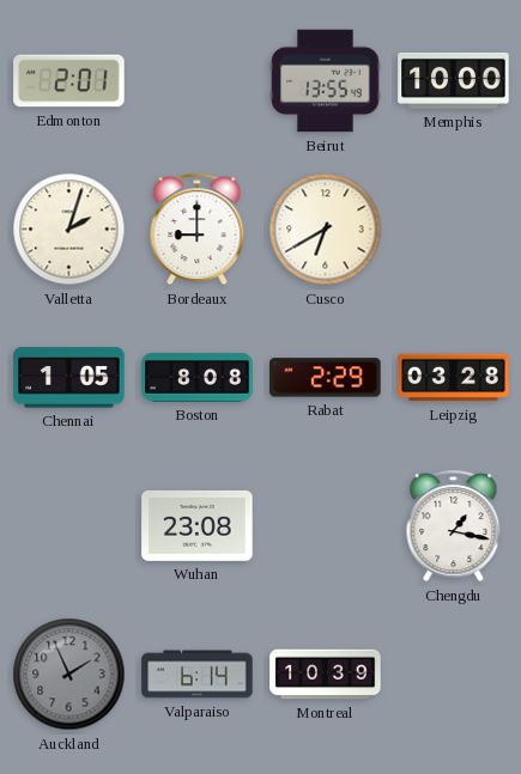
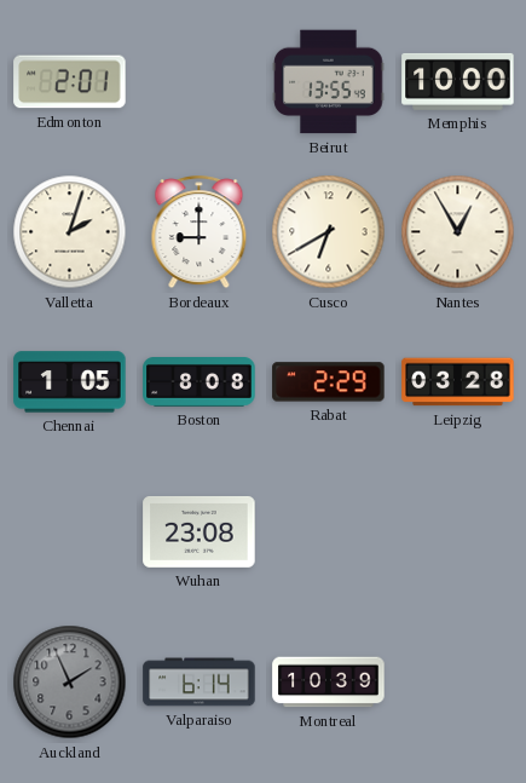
Nantes: none -> 12:55
Chengdu: 1:17 -> none
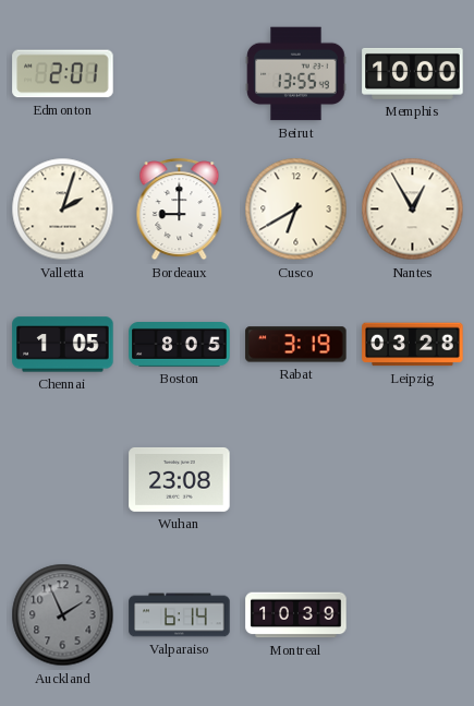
Boston: 8:08 -> 8:05
Rabat: 2:29 -> 3:19
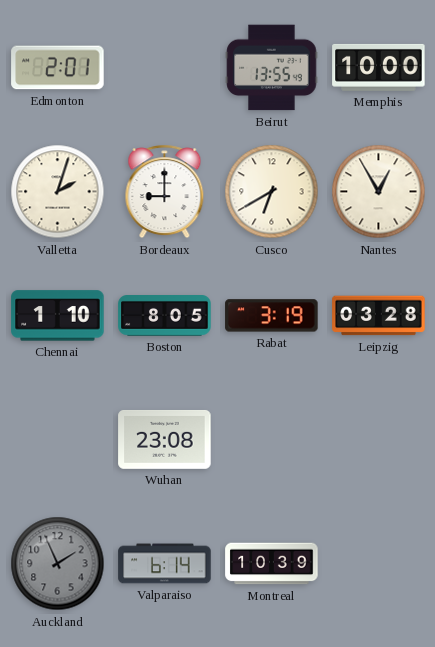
Chennai: 1:05 -> 1:10
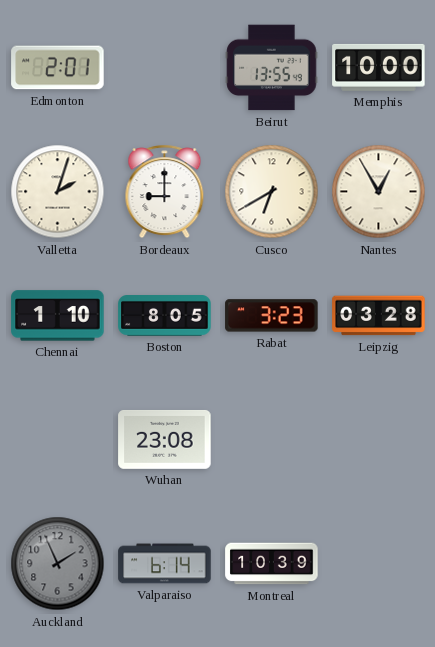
Rabat: 3:19 -> 3:23
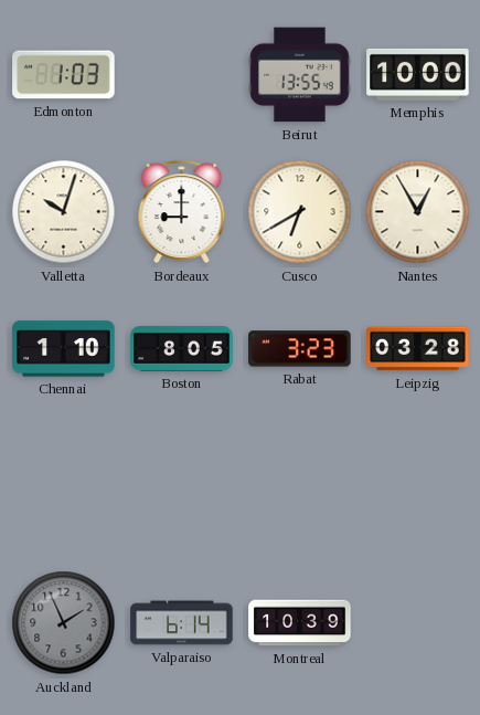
Edmonton: 2:01 -> 1:03
Valletta: 2:03 -> 10:03
Wuhan: 23:08 -> none
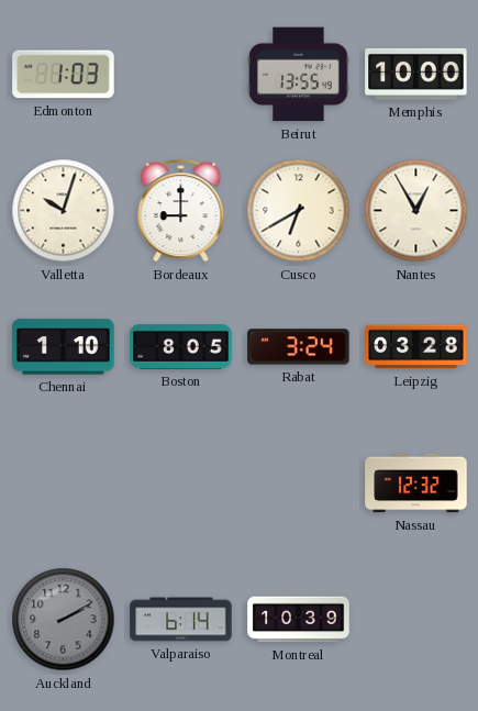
Rabat: 3:23 -> 3:24
Nassau: none -> 12:32
Auckland: 1:56 -> 2:10
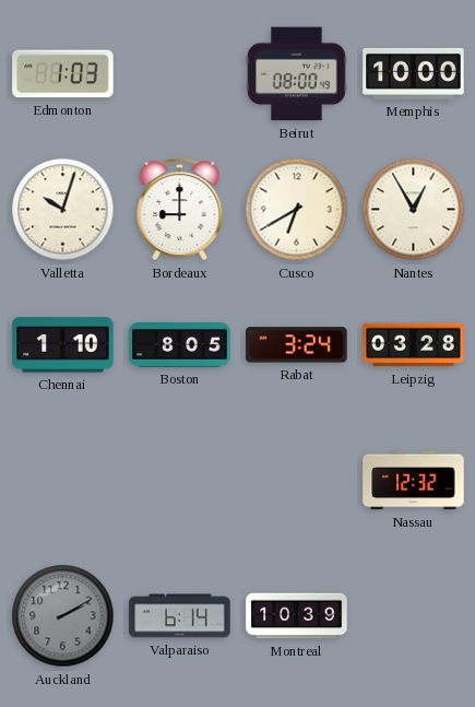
Beirut: 13:55 -> 08:00
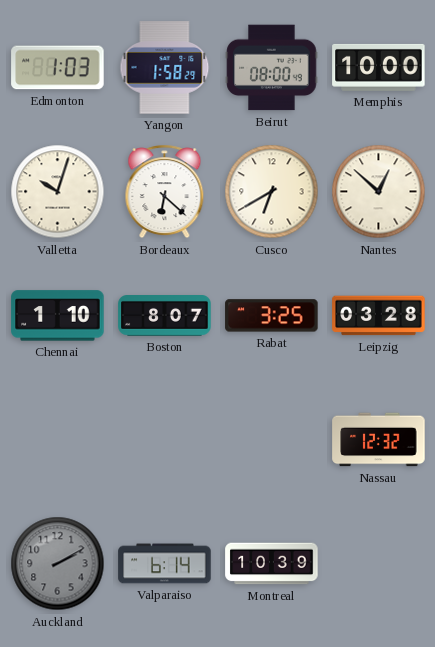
Yangon: none -> 1:58
Bordeaux: 9:00 -> 6:22
Nantes: 12:55 -> 12:52
Boston: 8:05 -> 8:07
Rabat: 3:24 -> 3:25
